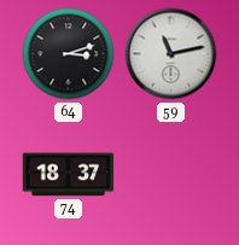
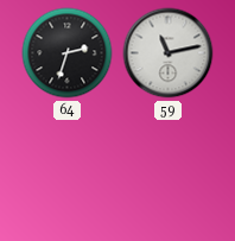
64: 3:12 -> 2:33
74: 18:37 -> none
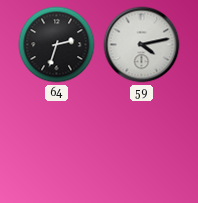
59: 11:13 -> 4:13
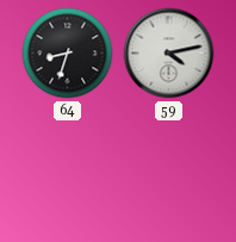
64: 2:33 -> 8:33
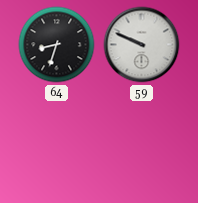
59: 4:13 -> 9:49
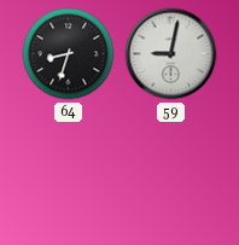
59: 9:49 -> 9:02
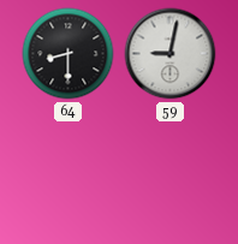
64: 8:33 -> 8:30
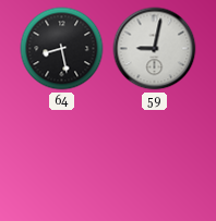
64: 8:30 -> 8:28
